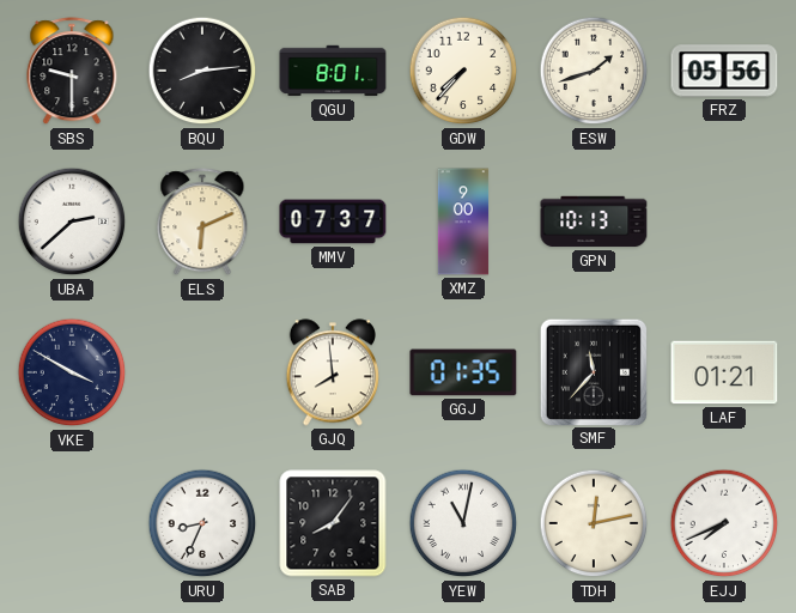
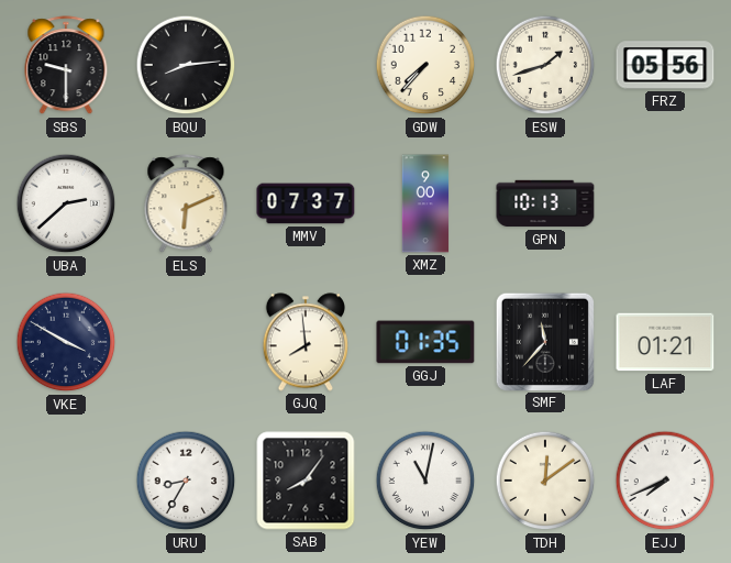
QGU: 8:01 -> none
URU: 8:34 -> 8:35
TDH: 12:13 -> 12:09
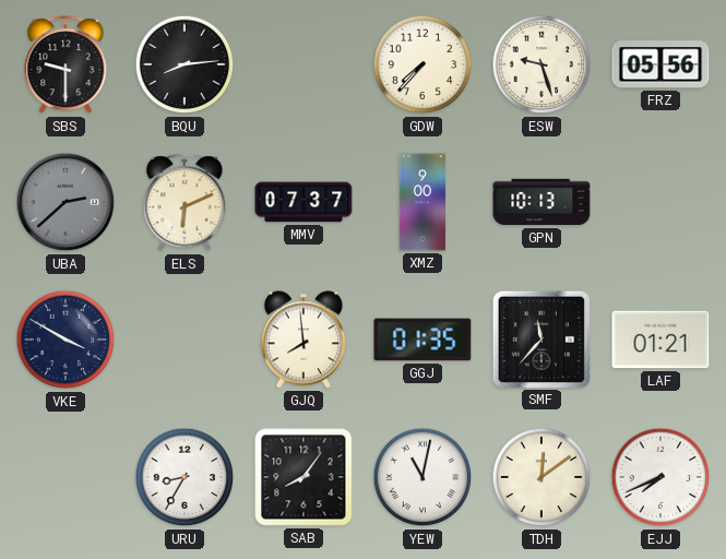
ESW: 1:42 -> 9:27
UBA dial: white -> grey
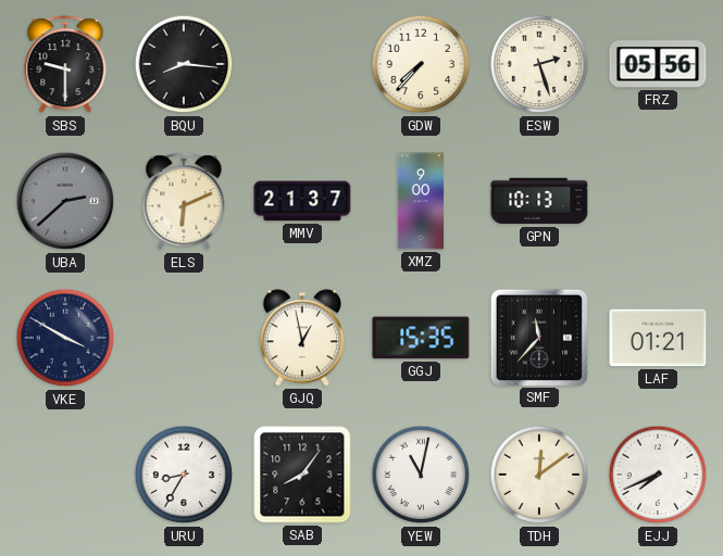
BQU: 8:14 -> 8:16
ESW: 9:27 -> 2:27
MMV: 07:37 -> 21:37
GJQ: 7:59 -> 12:58
GGJ: 01:35 -> 15:35
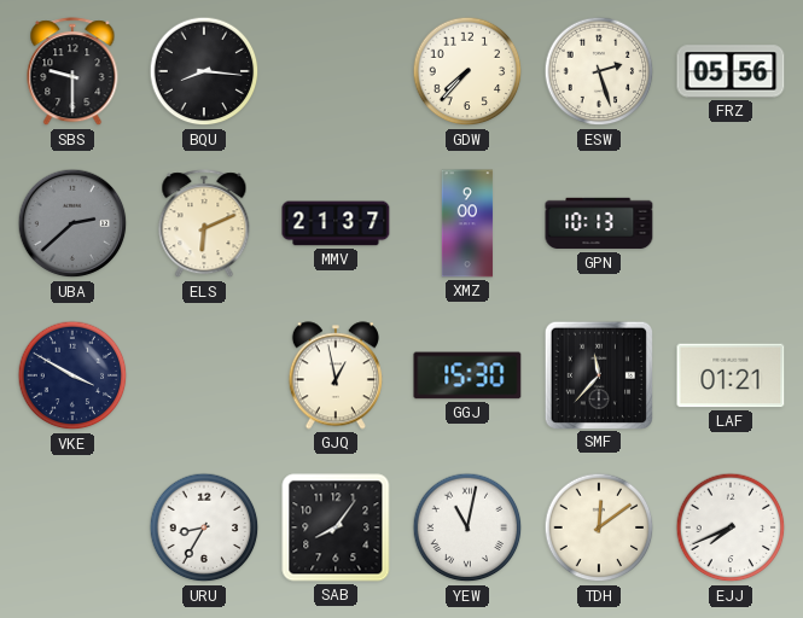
GGJ: 15:35 -> 15:30
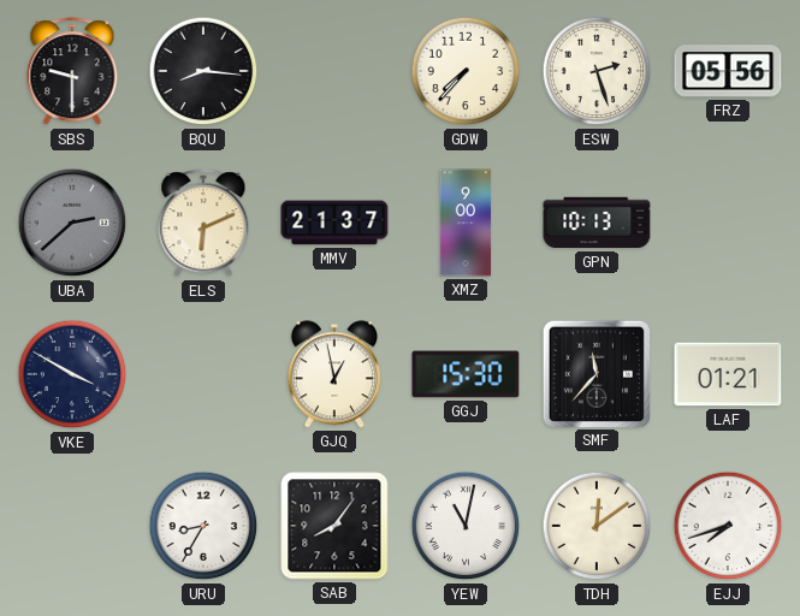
EJJ: 7:41 -> 7:42
